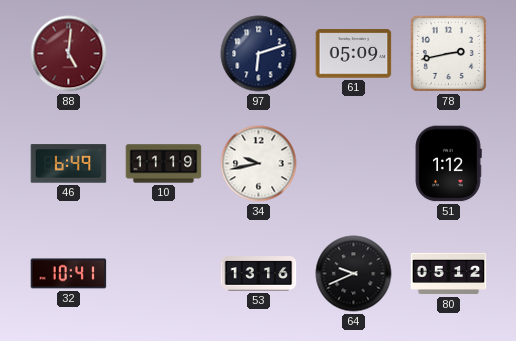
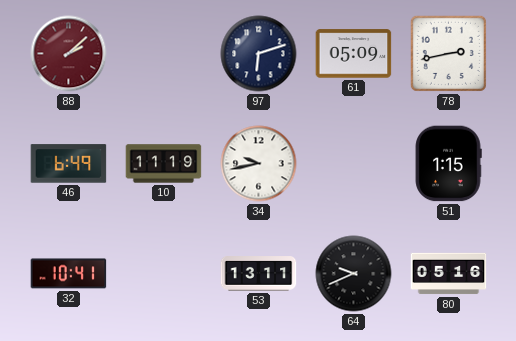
88: 5:01 -> 2:08
51: 1:12 -> 1:15
53: 13:16 -> 13:11
80: 05:12 -> 05:16
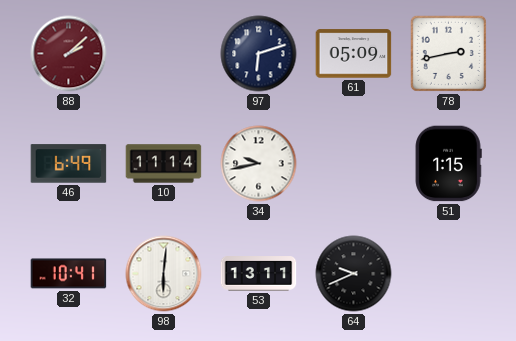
10: 11:19 -> 11:14
98: none -> 6:01
80: 05:16 -> none
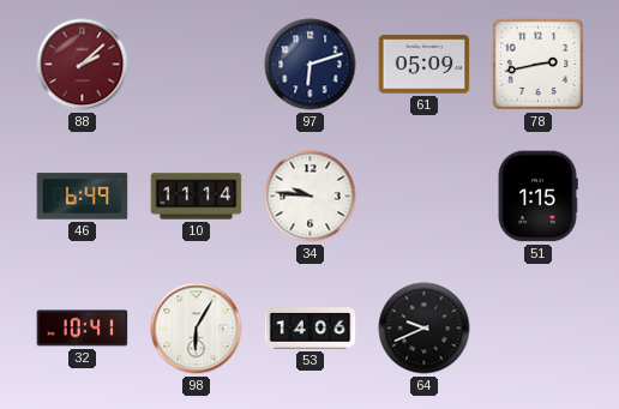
34: 9:43 -> 9:46
98: 6:01 -> 6:05
53: 13:11 -> 14:06
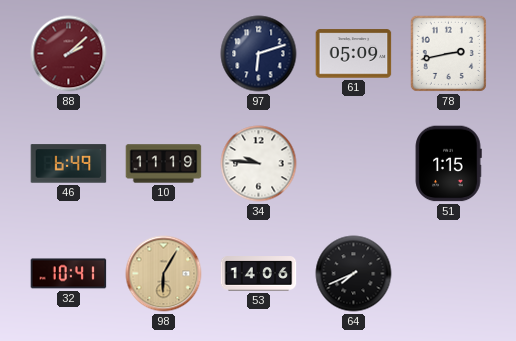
10: 11:14 -> 11:19
98 dial: white -> champagne
64: 9:41 -> 7:41
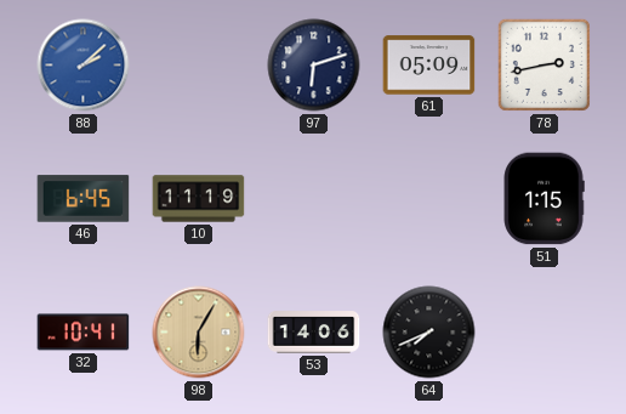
88 dial: burgundy -> blue
46: 6:49 -> 6:45
34: 9:46 -> none
